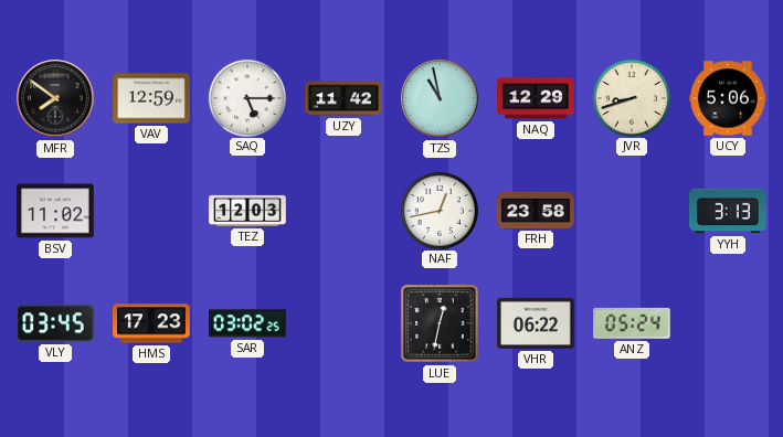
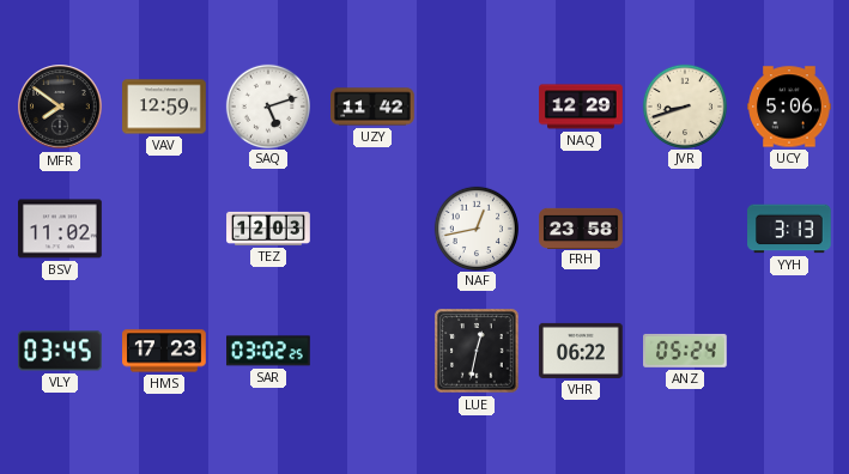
SAQ: 5:15 -> 5:12
TZS: 10:58 -> none
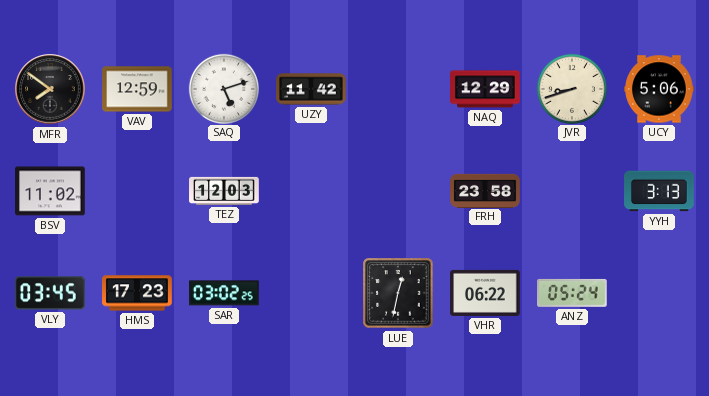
NAF: 12:43 -> none
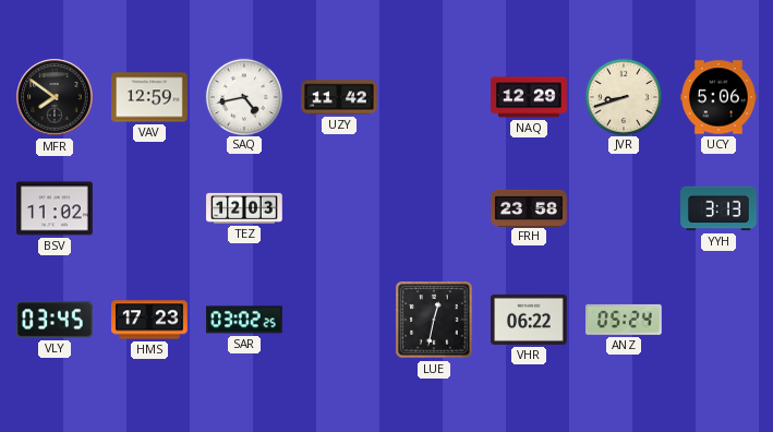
SAQ: 5:12 -> 4:43
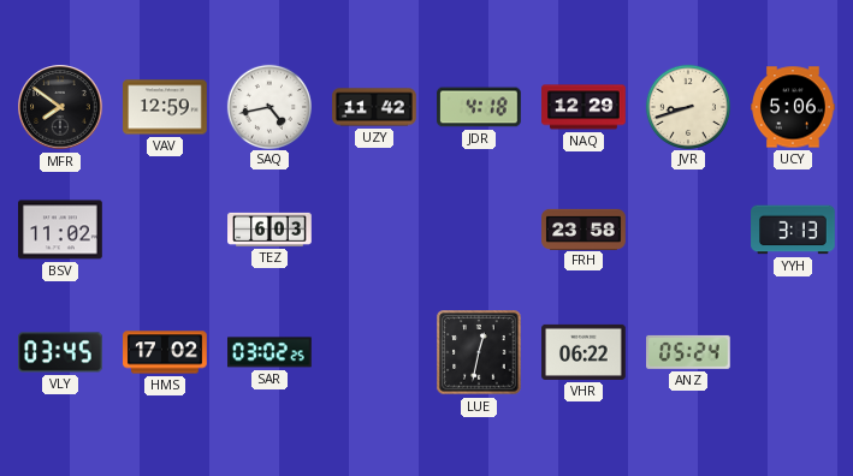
JDR: none -> 4:18
TEZ: 12:03 -> 6:03
HMS: 17:23 -> 17:02
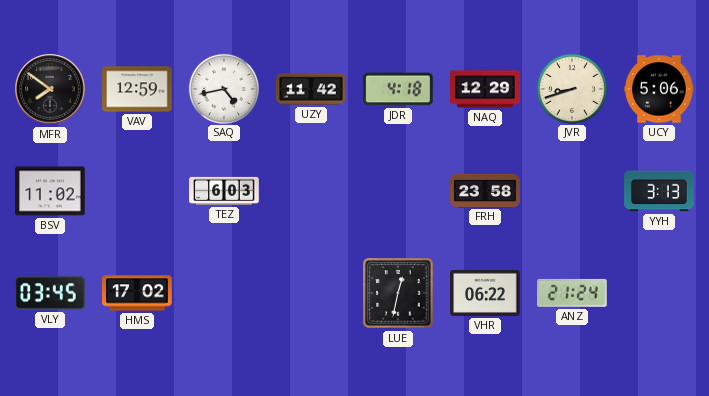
SAR: 03:02 -> none
ANZ: 05:24 -> 21:24
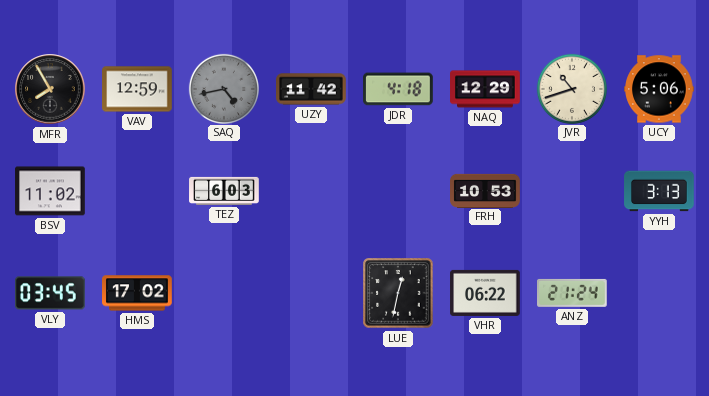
MFR: 7:51 -> 7:55
SAQ dial: white -> grey
JVR: 8:42 -> 10:42
FRH: 23:58 -> 10:53
